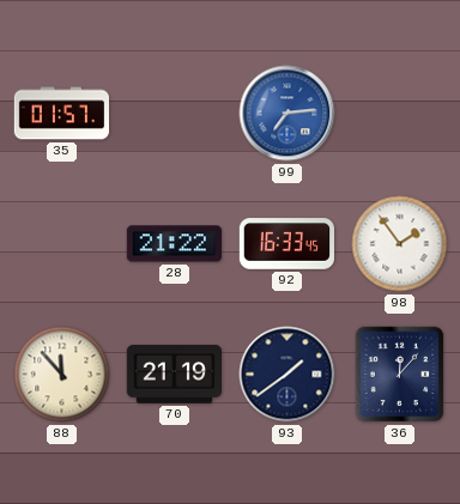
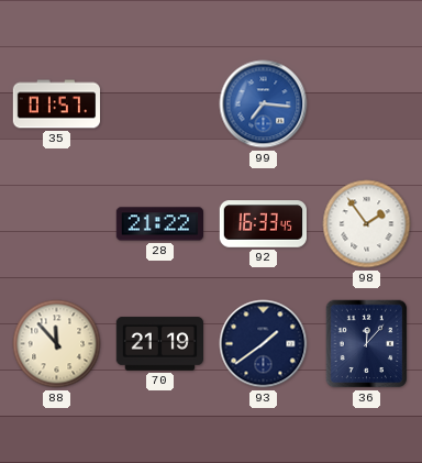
99: 7:14 -> 7:16
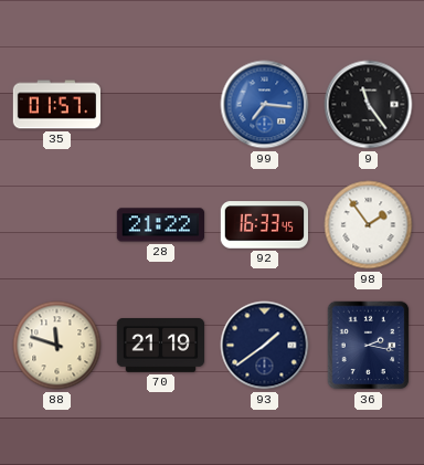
9: none -> 11:24
88: 11:53 -> 11:48
36: 12:07 -> 2:17
